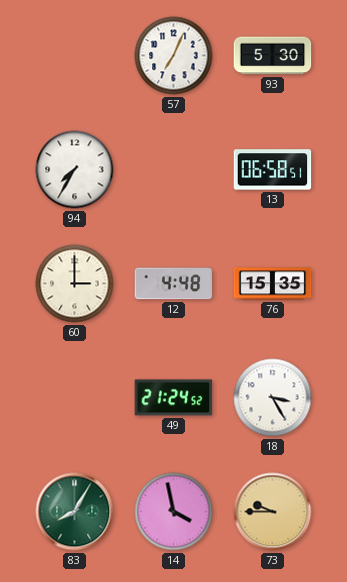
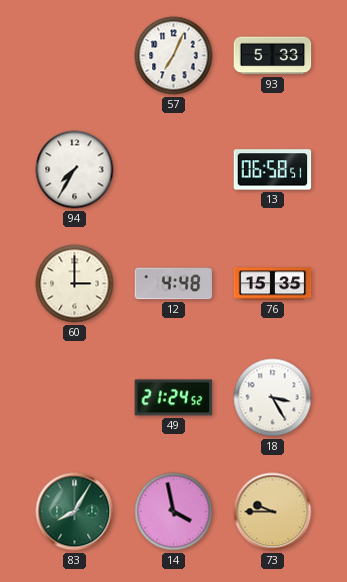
93: 5:30 -> 5:33
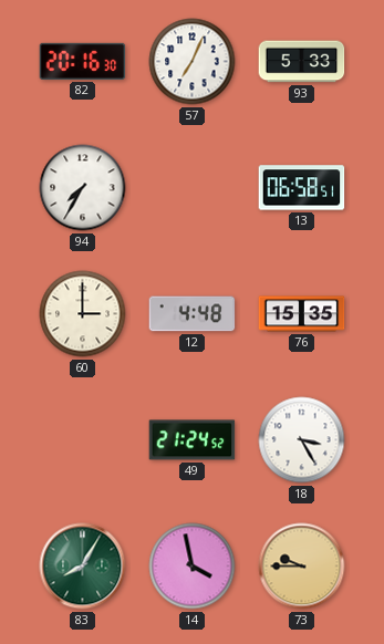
82: none -> 20:16
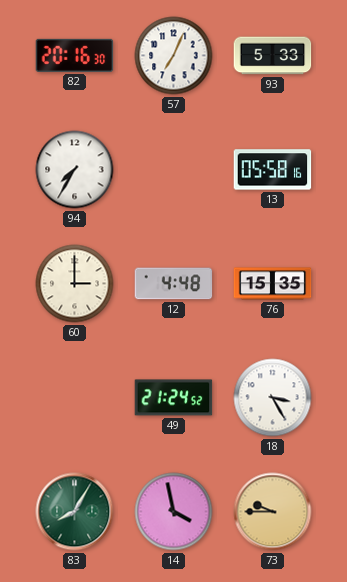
13: 06:58 -> 05:58
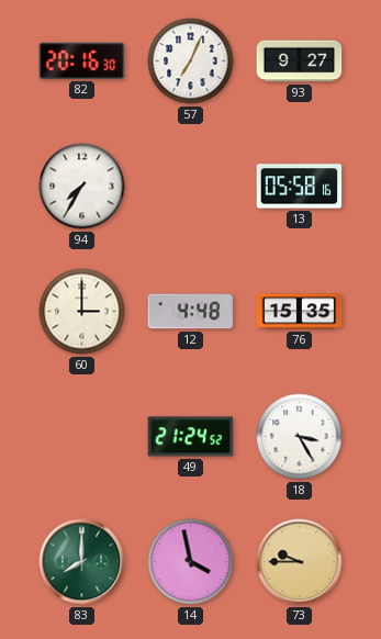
93: 5:33 -> 9:27
83: 8:05 -> 8:00
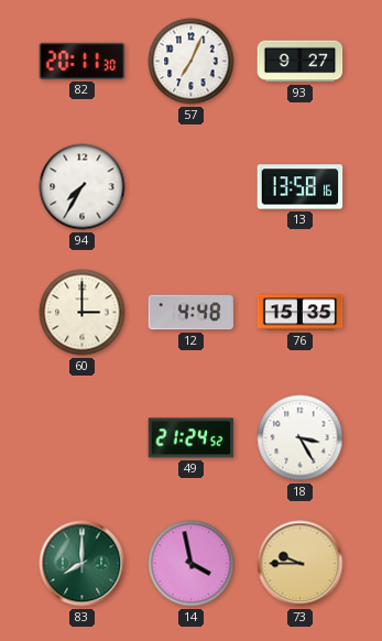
82: 20:16 -> 20:11
13: 05:58 -> 13:58
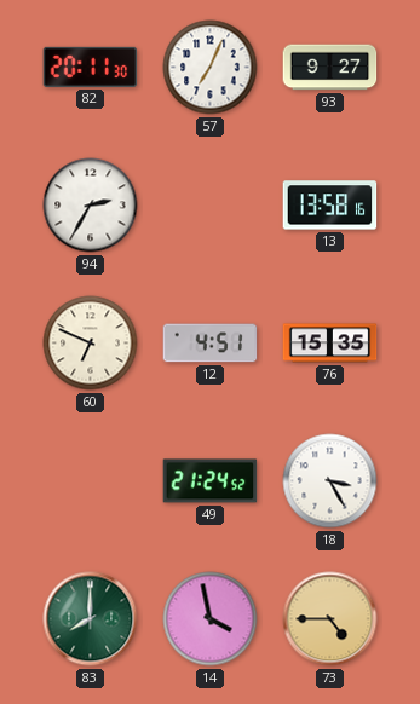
94: 7:35 -> 2:35
60: 3:00 -> 6:49
12: 4:48 -> 4:51
73: 9:45 -> 4:45
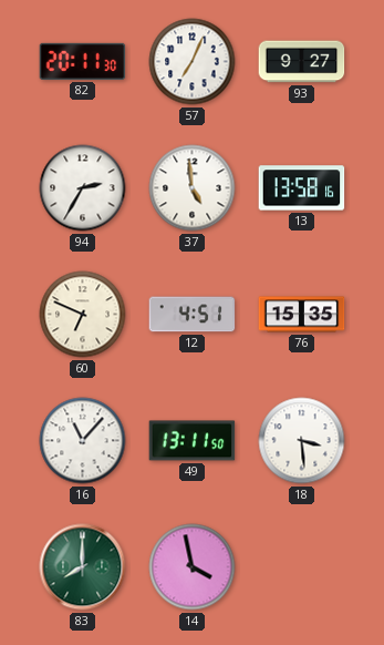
37: none -> 4:59
16: none -> 11:07
49: 21:24 -> 13:11
18: 3:25 -> 3:29
73: 4:45 -> none
